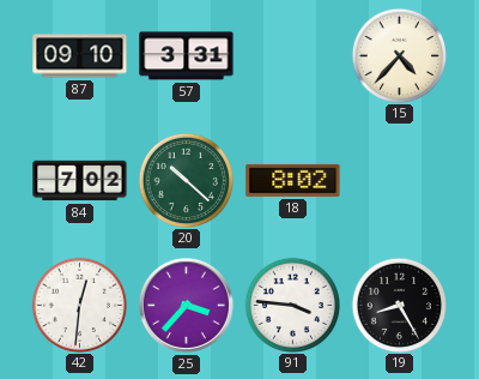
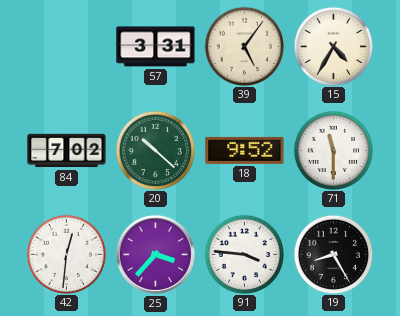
87: 09:10 -> none
39: none -> 5:06
15: 4:37 -> 4:35
18: 8:02 -> 9:52
71: none -> 11:30
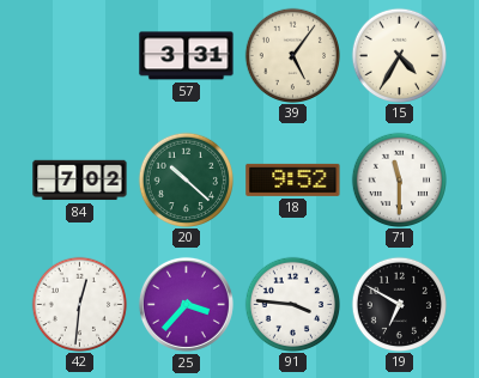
19: 8:25 -> 6:50
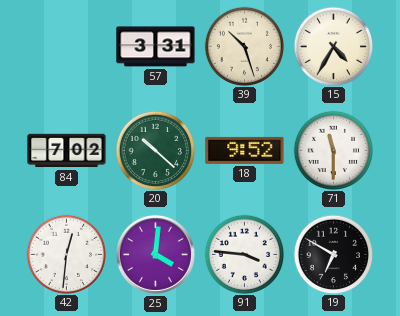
39: 5:06 -> 10:27
25: 3:37 -> 4:01
